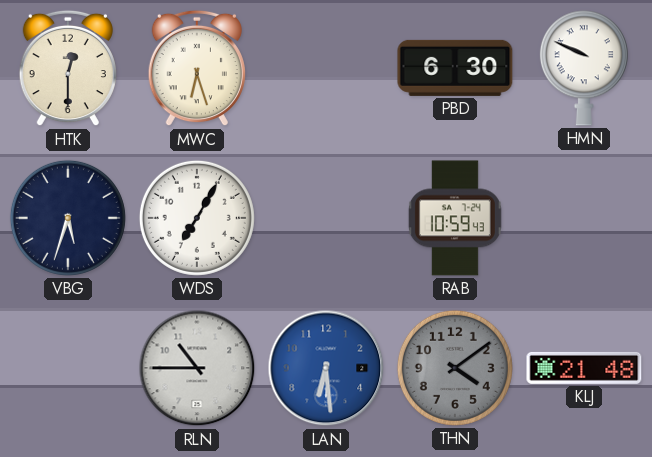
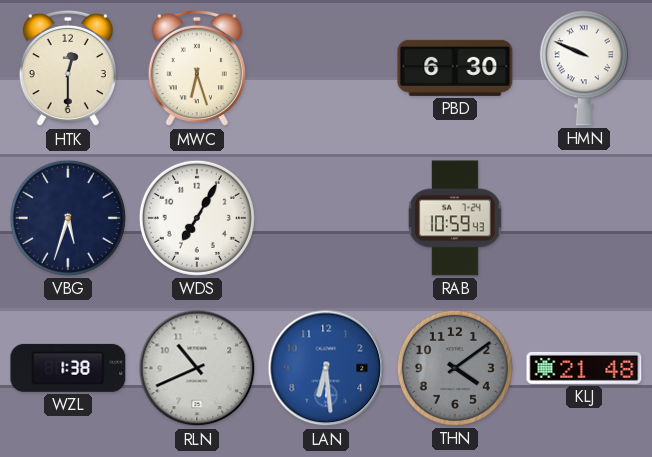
WZL: none -> 1:38
RLN: 10:45 -> 10:41
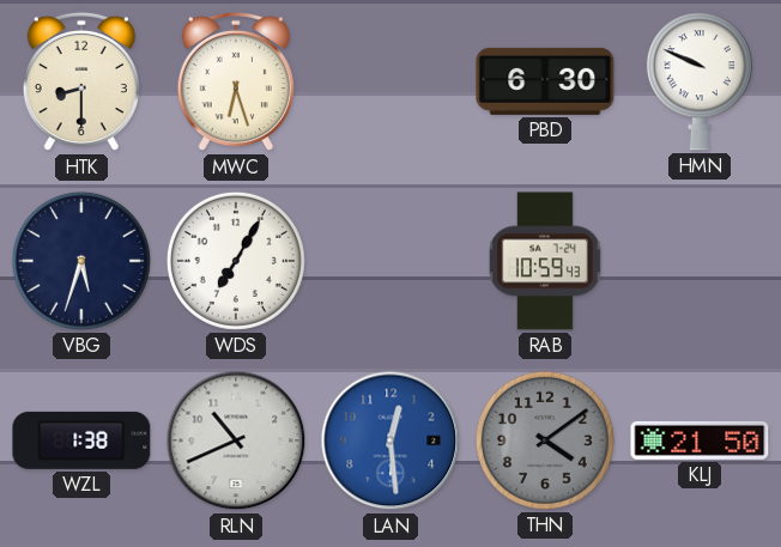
HTK: 12:30 -> 8:30
LAN: 6:29 -> 12:29
KLJ: 21:48 -> 21:50
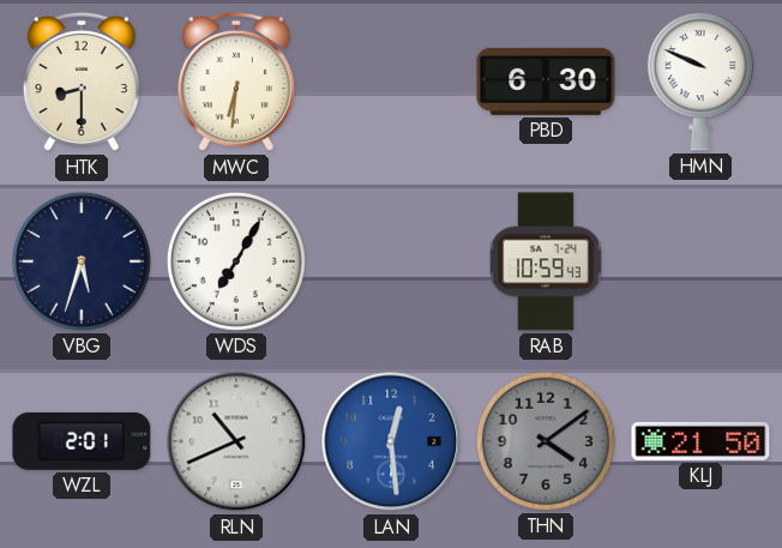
MWC: 6:27 -> 6:31
WZL: 1:38 -> 2:01
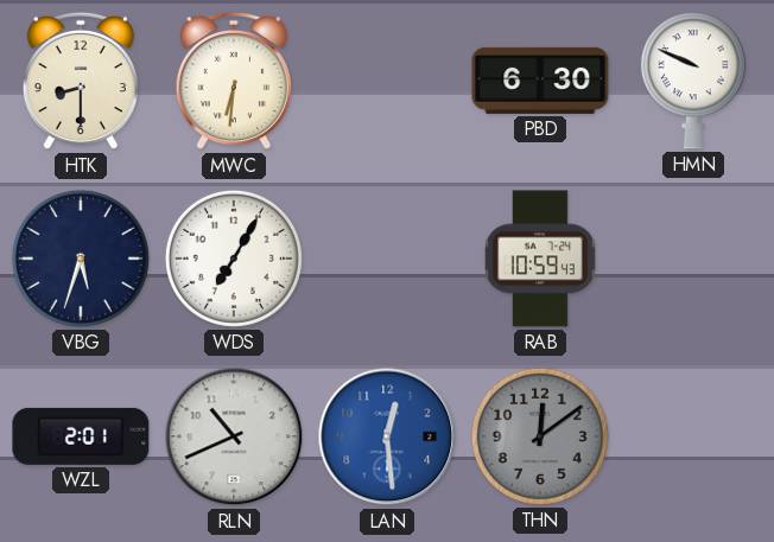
THN: 4:09 -> 12:09
KLJ: 21:50 -> none
